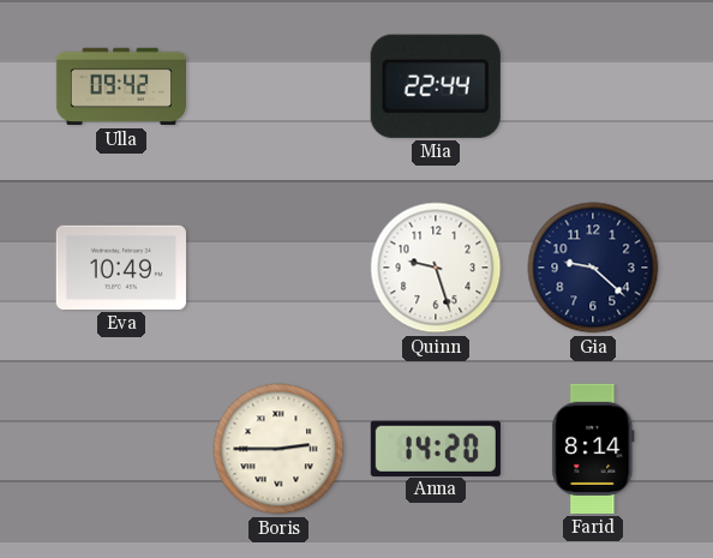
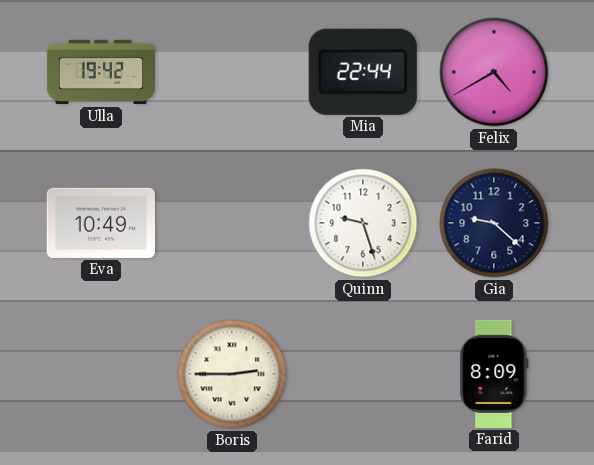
Ulla: 09:42 -> 19:42
Felix: none -> 4:40
Anna: 14:20 -> none
Farid: 8:14 -> 8:09
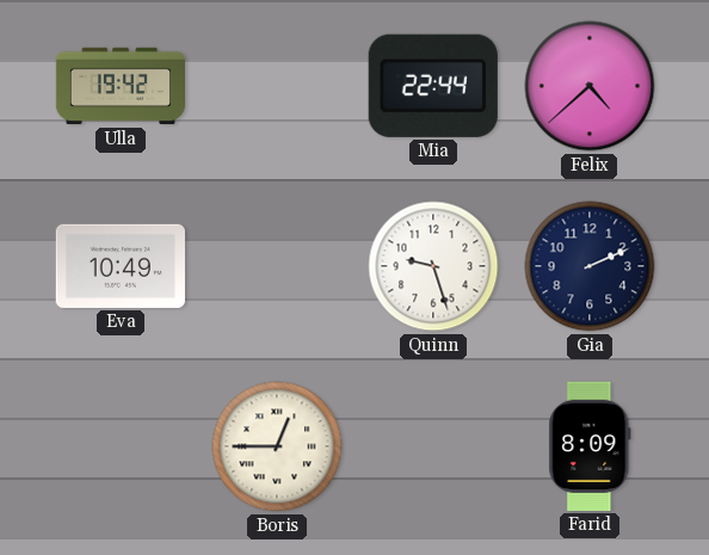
Felix: 4:40 -> 4:38
Gia: 9:22 -> 2:11
Boris: 2:45 -> 12:45
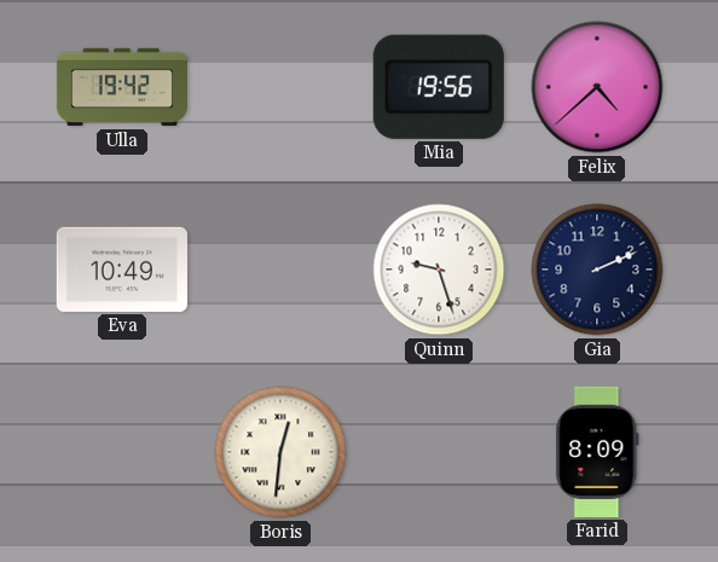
Mia: 22:44 -> 19:56
Boris: 12:45 -> 12:31
